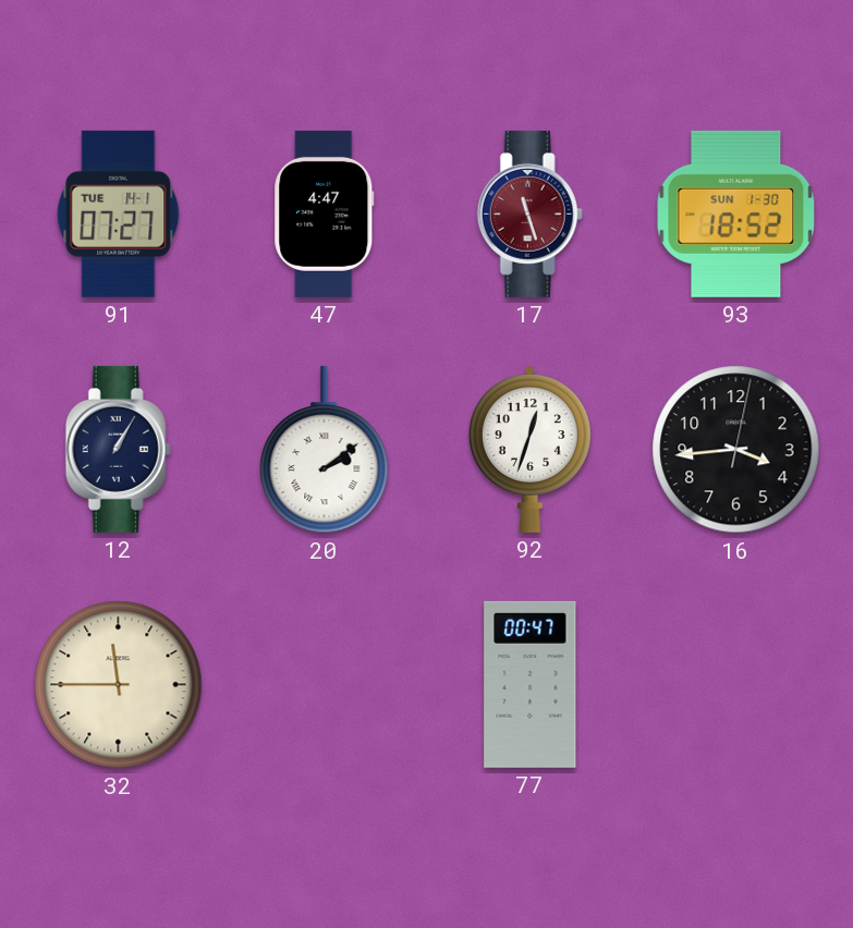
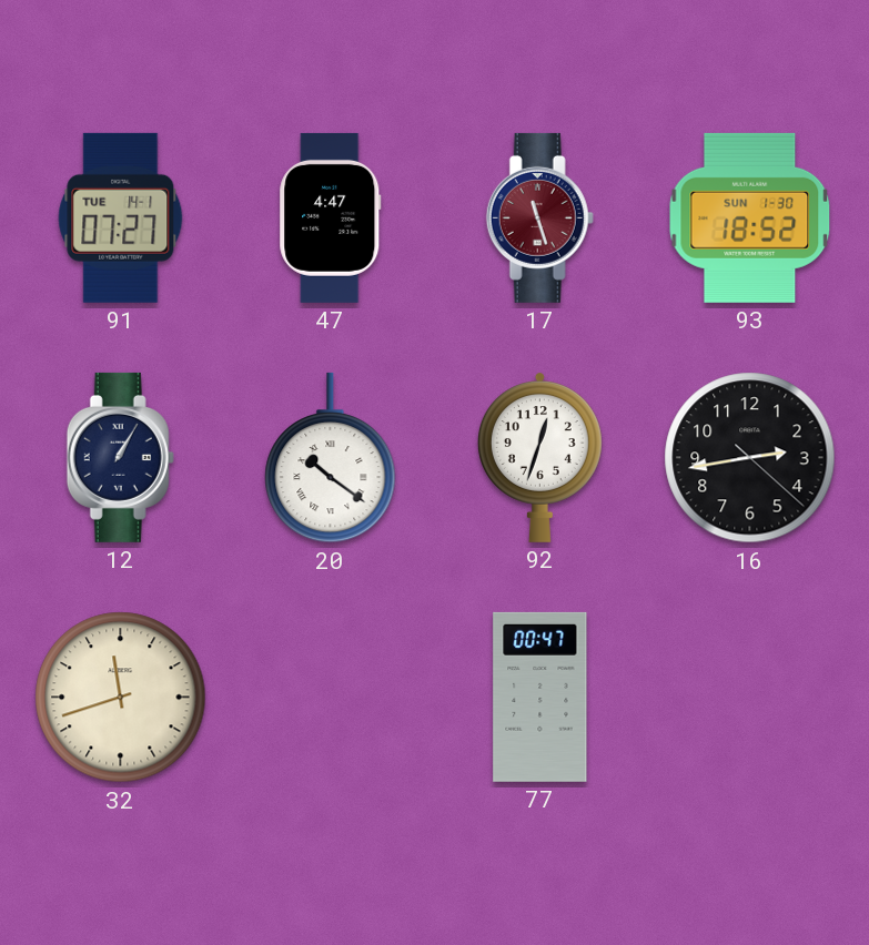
20: 2:09 -> 10:21
16: 3:44 -> 2:43
32: 11:45 -> 11:42
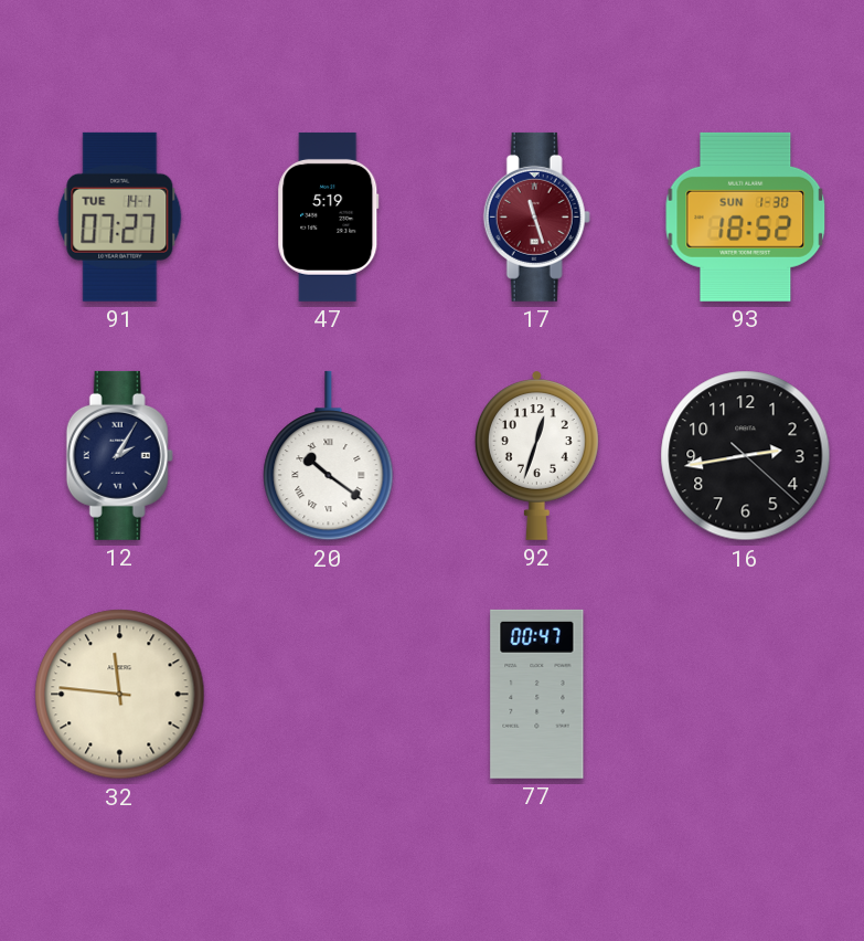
47: 4:47 -> 5:19
12: 1:05 -> 2:05
32: 11:42 -> 11:46
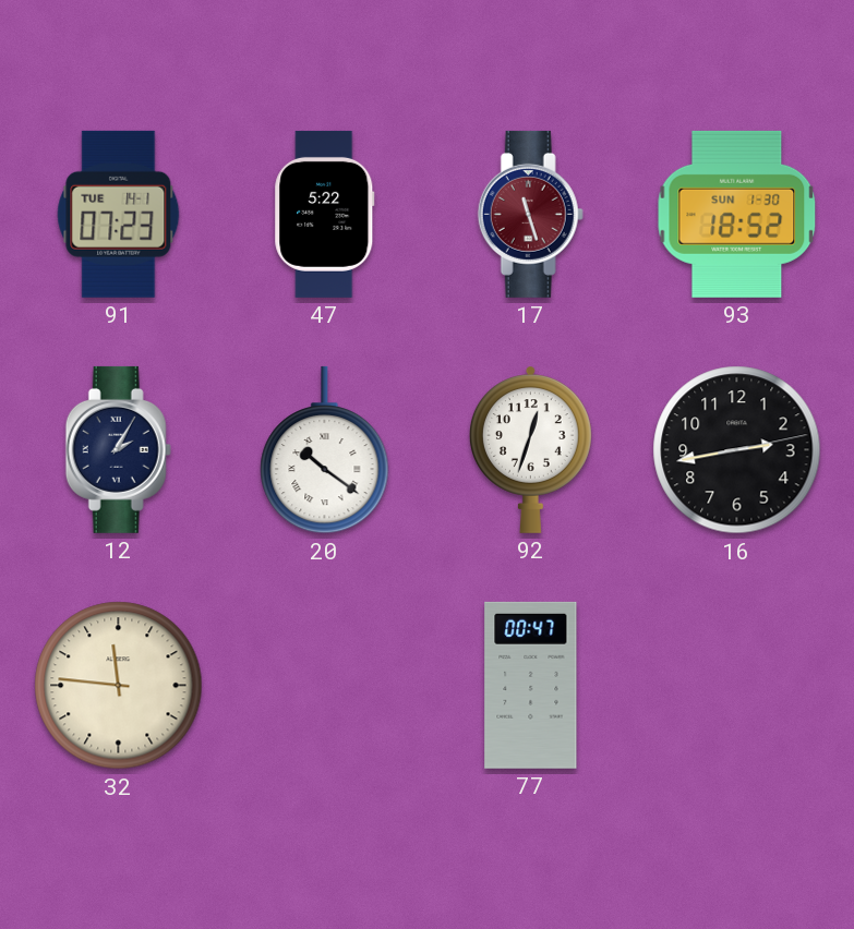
91: 07:27 -> 07:23
47: 5:19 -> 5:22
16: 2:43:22 -> 2:43:13
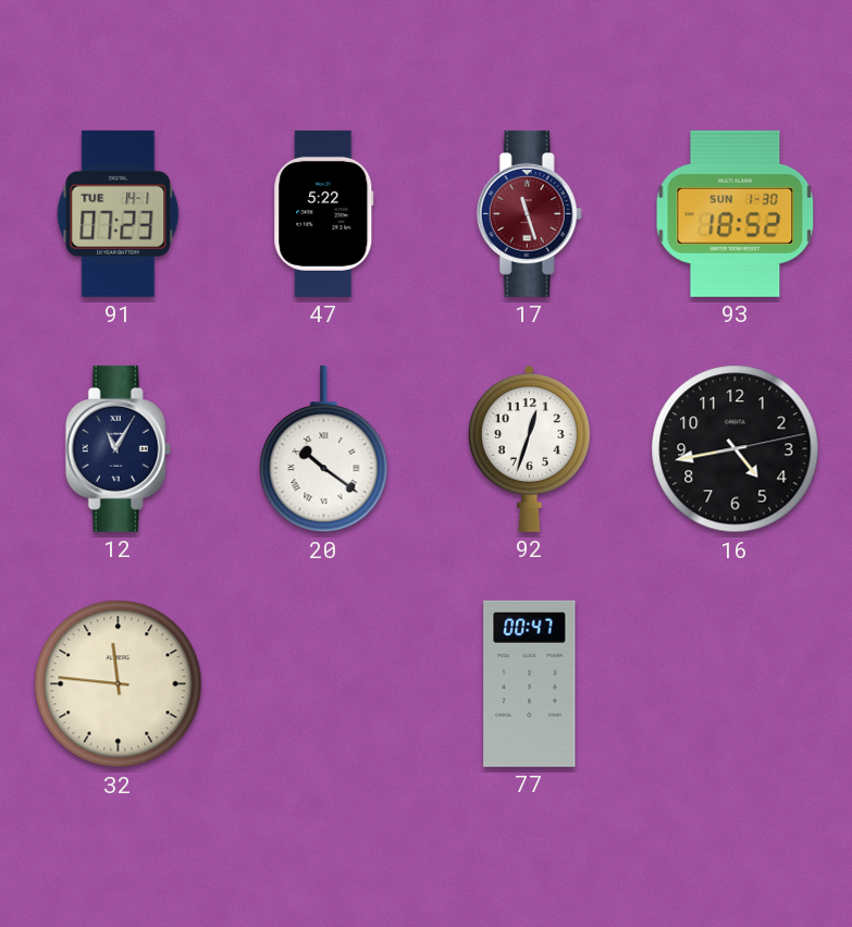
12: 2:05 -> 11:05
16: 2:43 -> 4:43
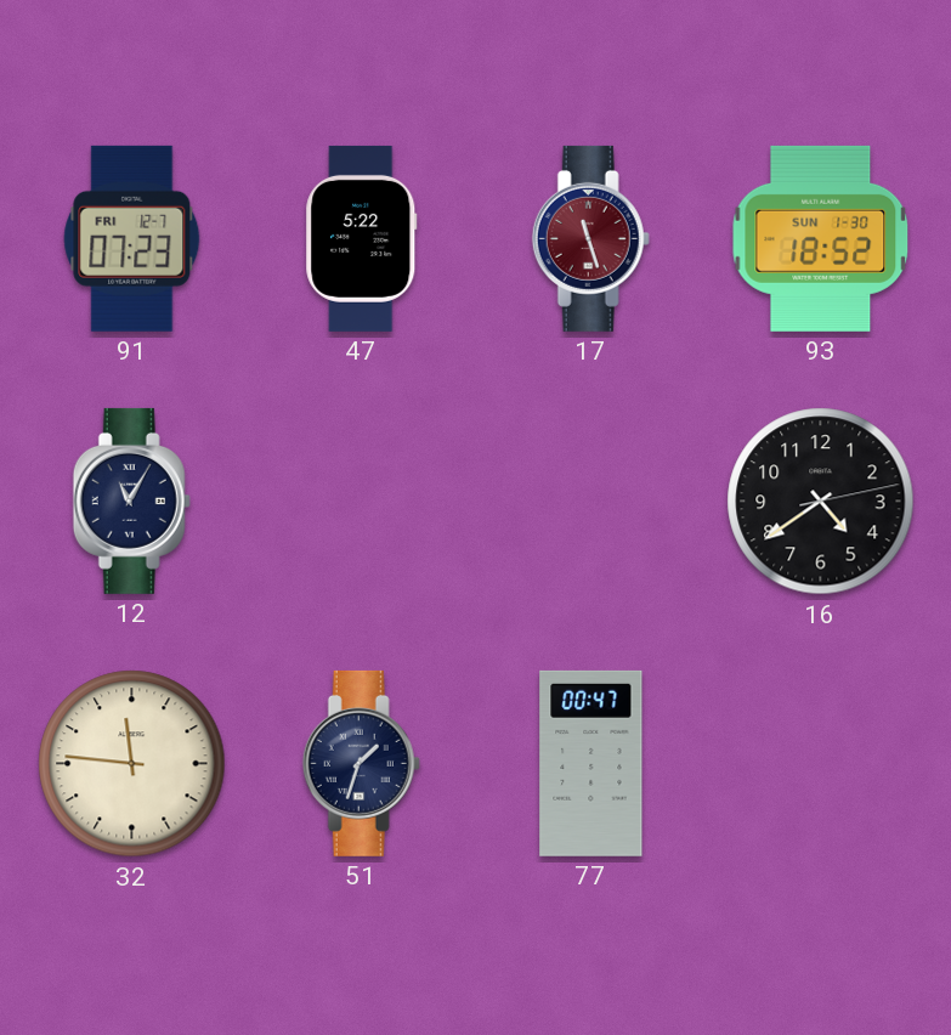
91 date: TUE 14-1 -> FRI 12-7
20: 10:21 -> none
92: 12:33 -> none
16: 4:43 -> 4:39
51: none -> 1:33
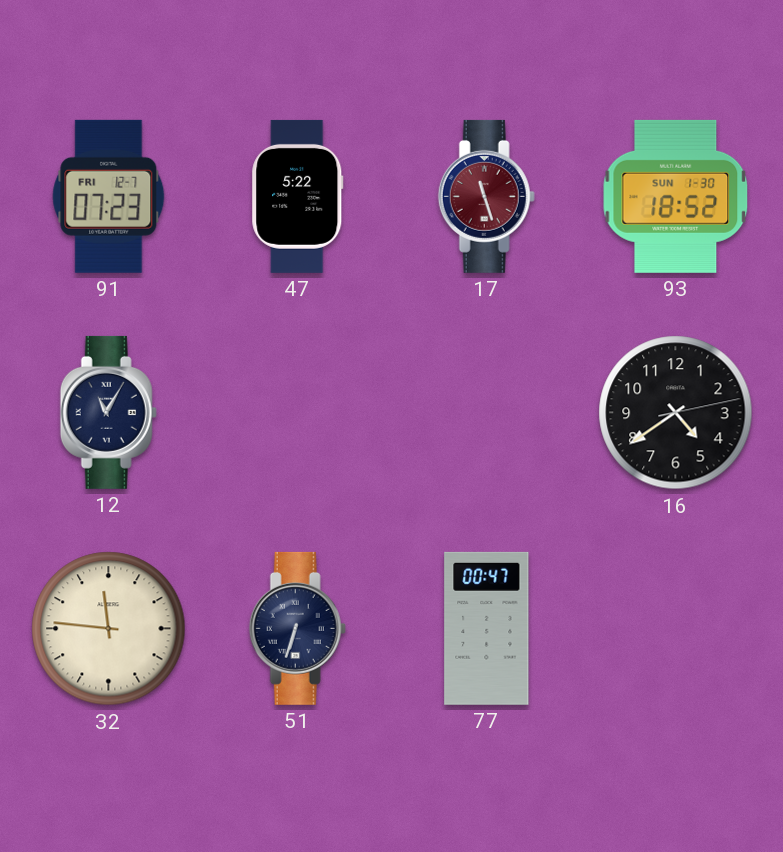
51: 1:33 -> 6:33
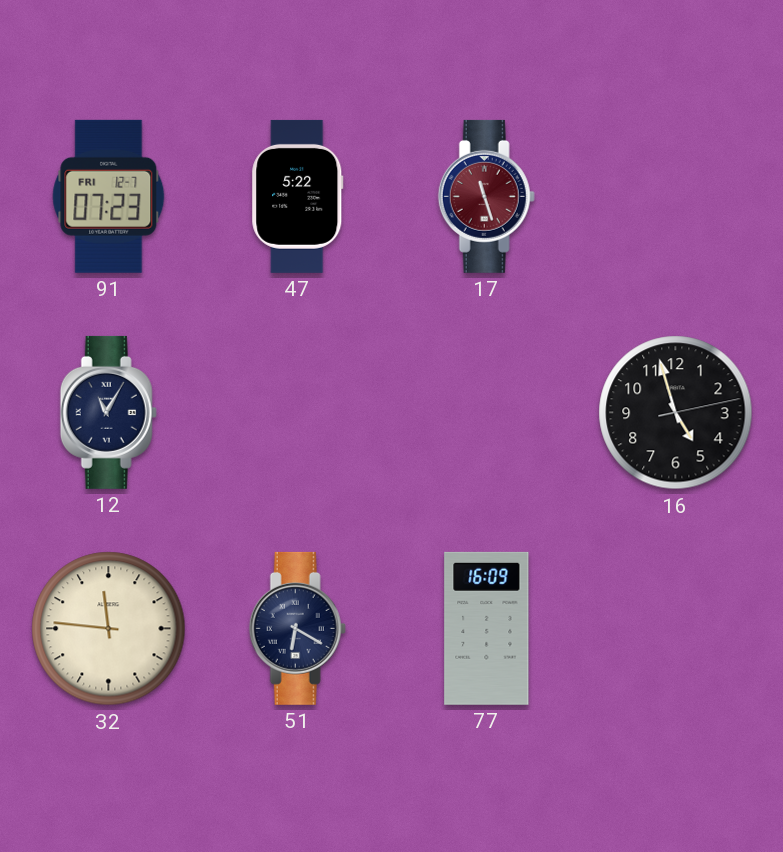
93: 18:52 -> none
16: 4:39 -> 4:57
51: 6:33 -> 6:20
77: 00:47 -> 16:09
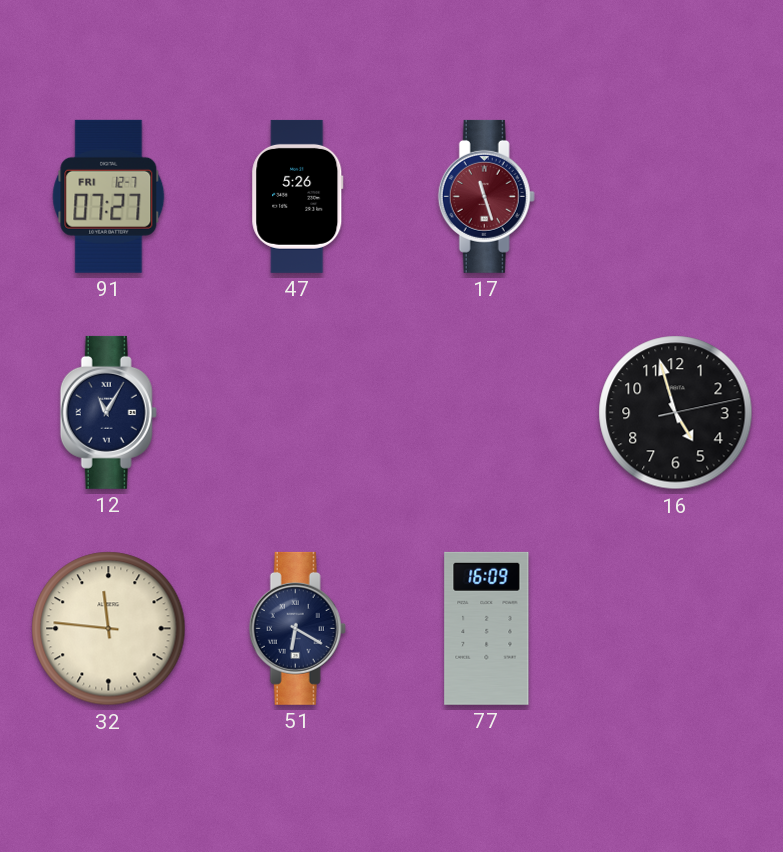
91: 07:23 -> 07:27
47: 5:22 -> 5:26
